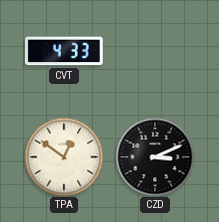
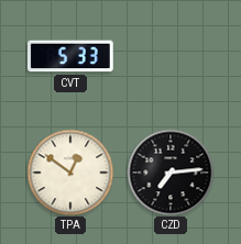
CVT: 4:33 -> 5:33
CZD: 3:11 -> 7:14
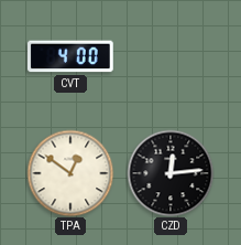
CVT: 5:33 -> 4:00
CZD: 7:14 -> 12:14
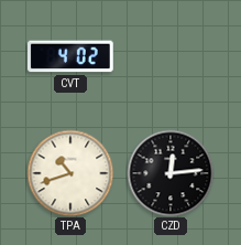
CVT: 4:00 -> 4:02
TPA: 12:51 -> 10:42
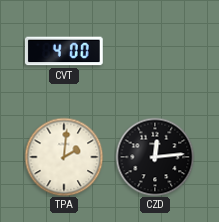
CVT: 4:02 -> 4:00
TPA: 10:42 -> 2:01
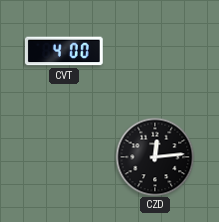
TPA: 2:01 -> none
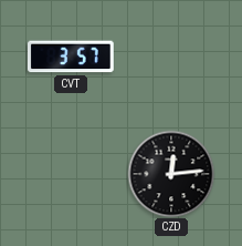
CVT: 4:00 -> 3:57
